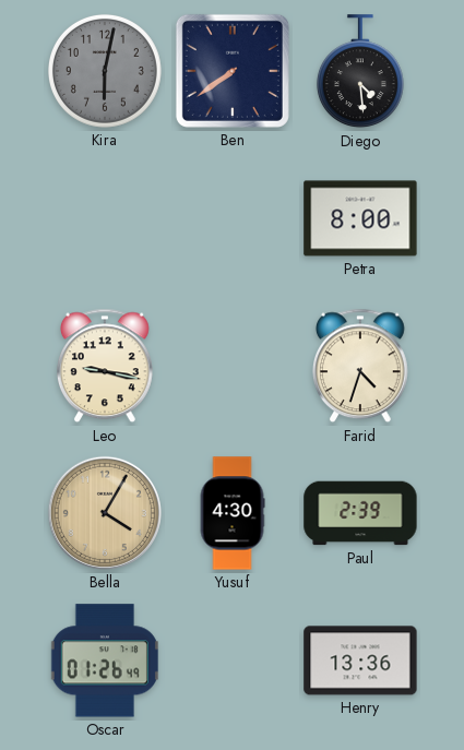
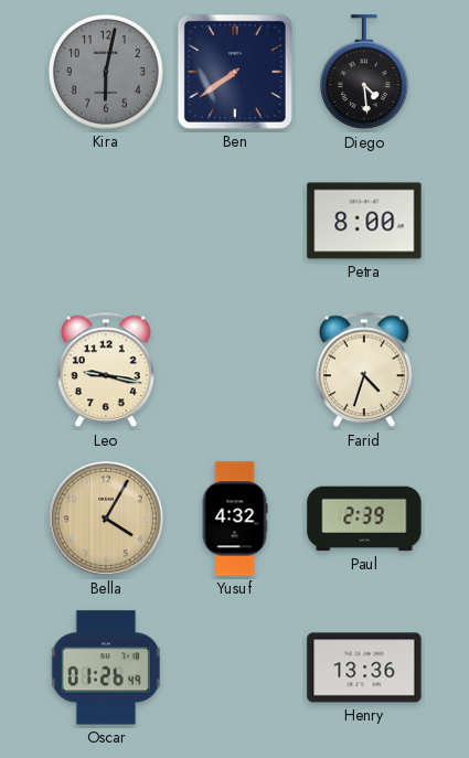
Yusuf: 4:30 -> 4:32
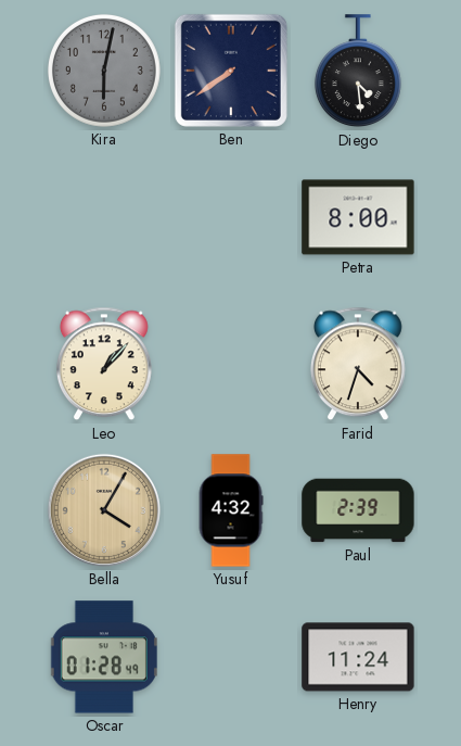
Leo: 9:17 -> 1:07
Oscar: 01:26 -> 01:28
Henry: 13:36 -> 11:24
